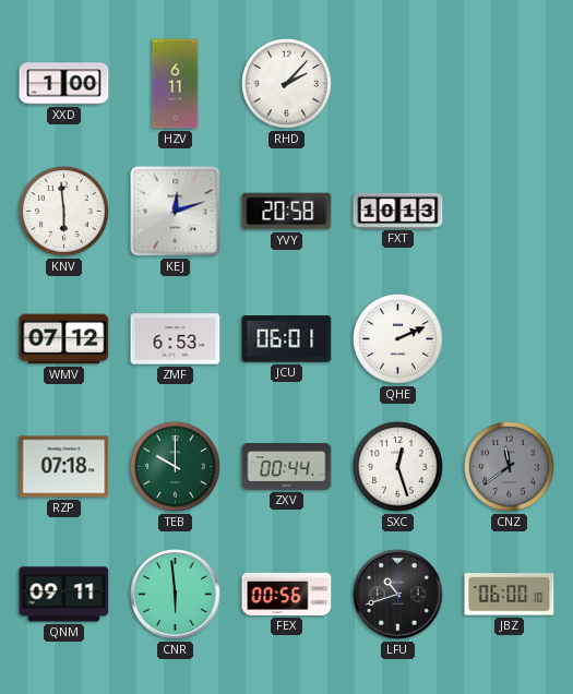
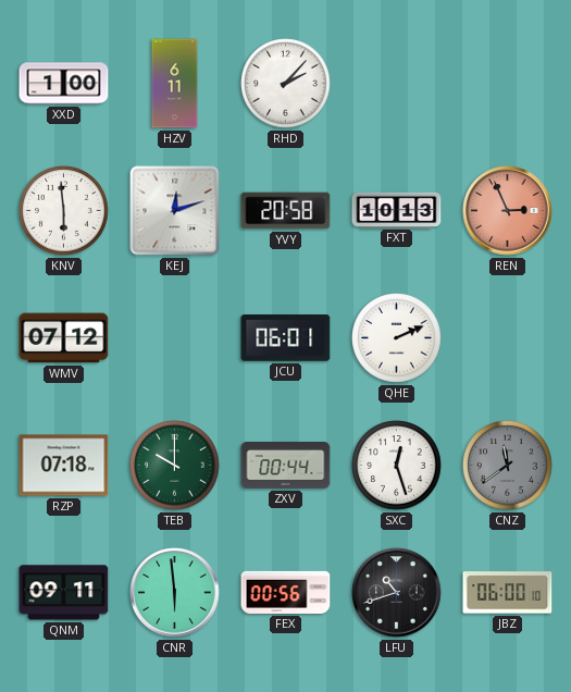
REN: none -> 2:56
ZMF: 6:53 -> none
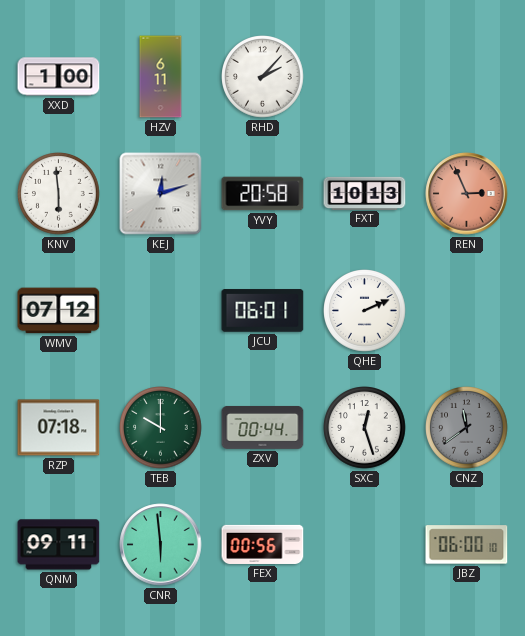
LFU: 10:42 -> none
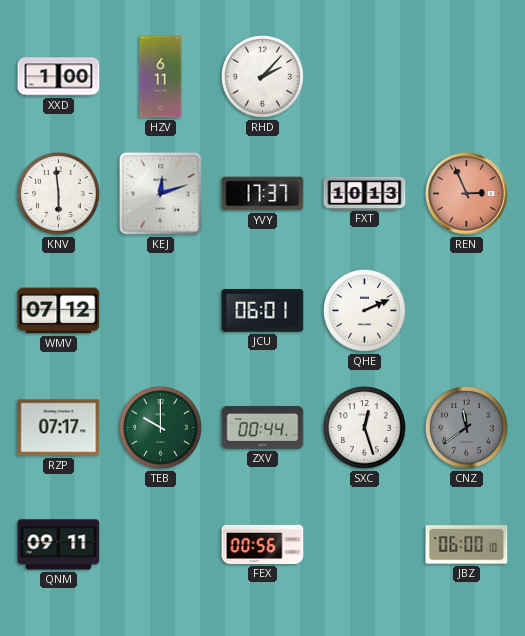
YVY: 20:58 -> 17:37
RZP: 07:18 -> 07:17
CNR: 5:59 -> none
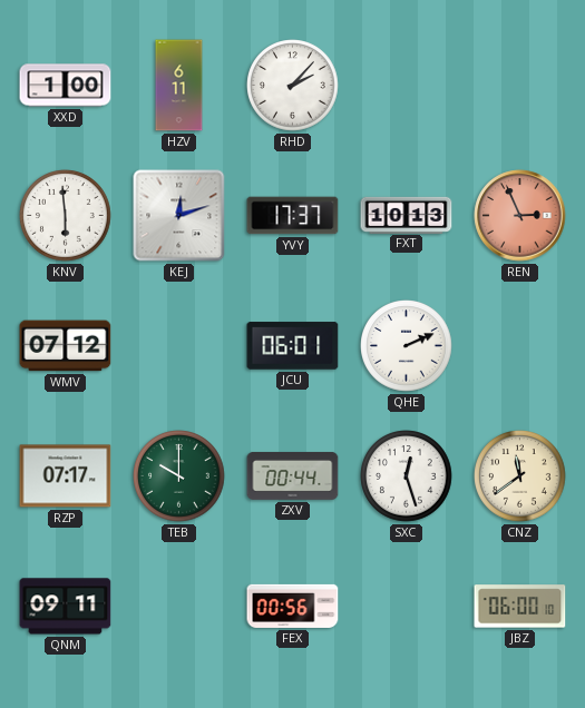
CNZ dial: grey -> cream
